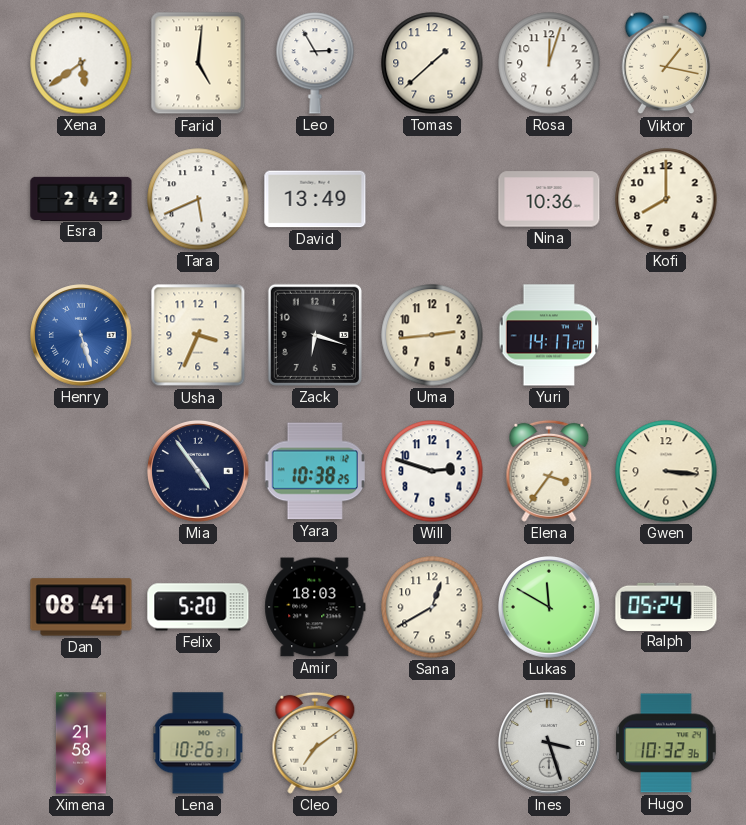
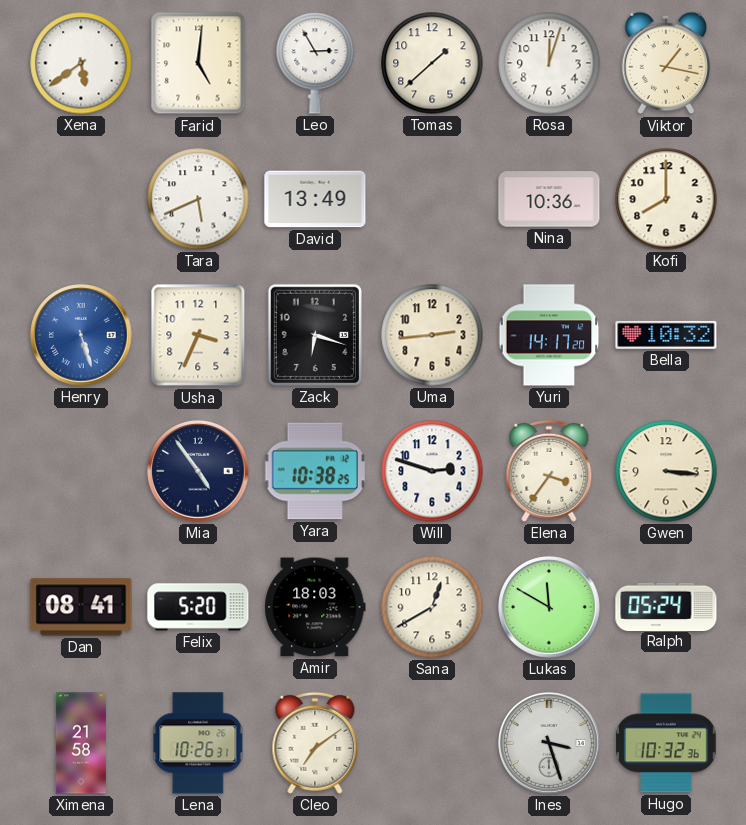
Esra: 2:42 -> none
Bella: none -> 10:32
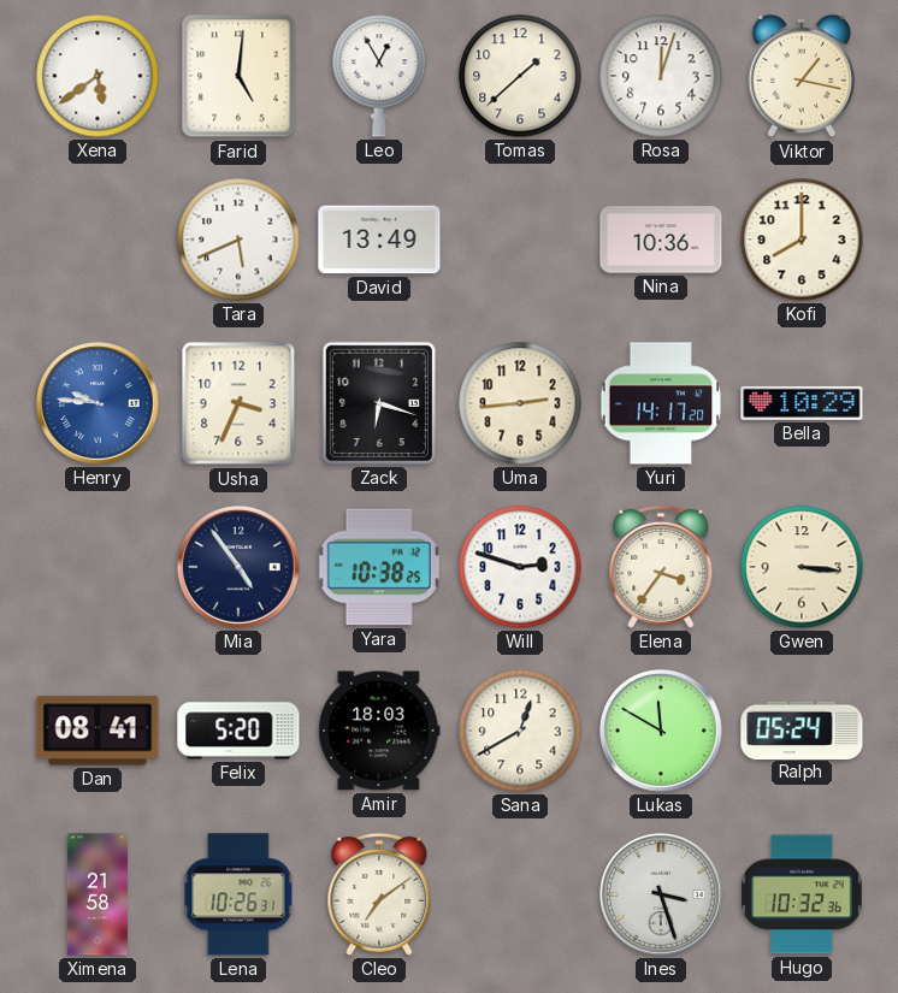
Leo: 2:55 -> 12:55
Henry: 5:27 -> 9:46
Bella: 10:32 -> 10:29
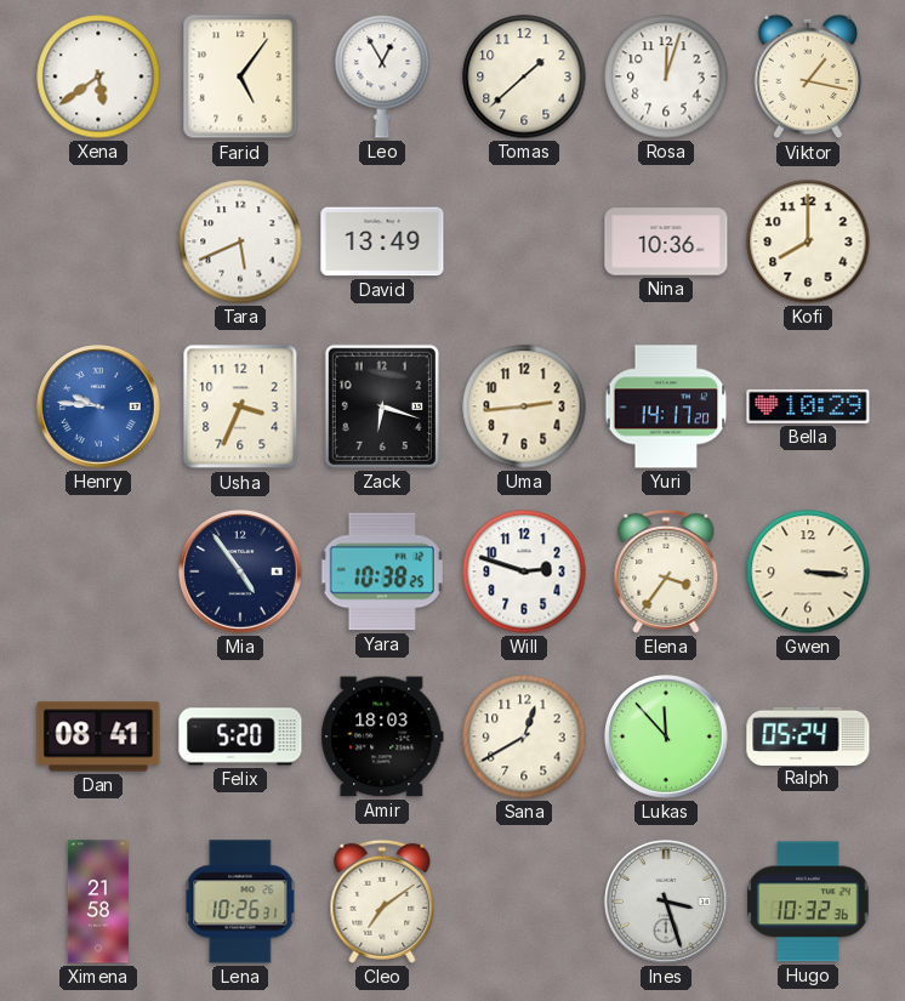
Farid: 5:01 -> 5:06
Lukas: 11:50 -> 11:53
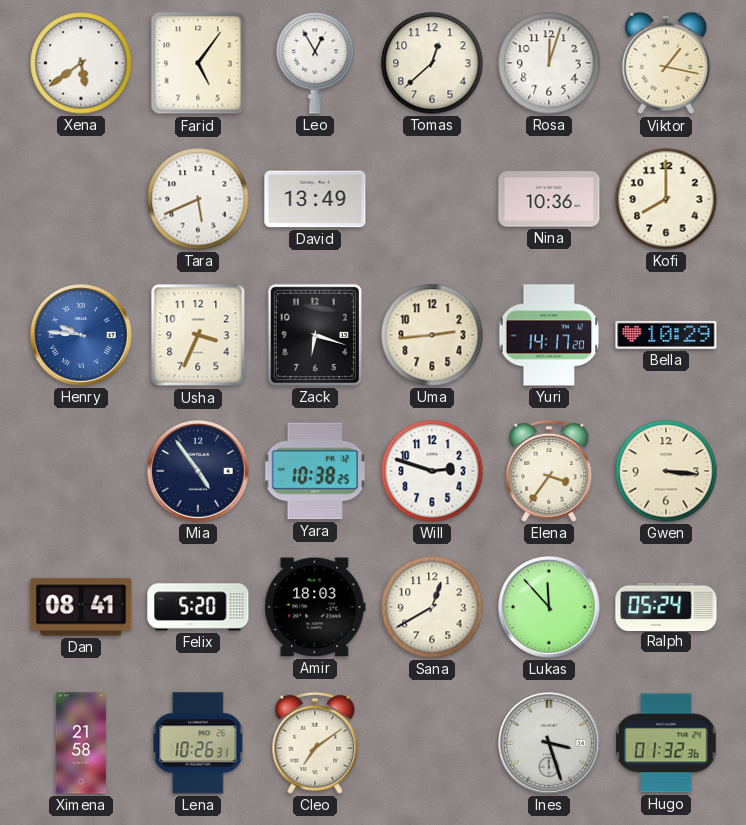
Tomas: 1:38 -> 12:38
Hugo: 10:32 -> 01:32
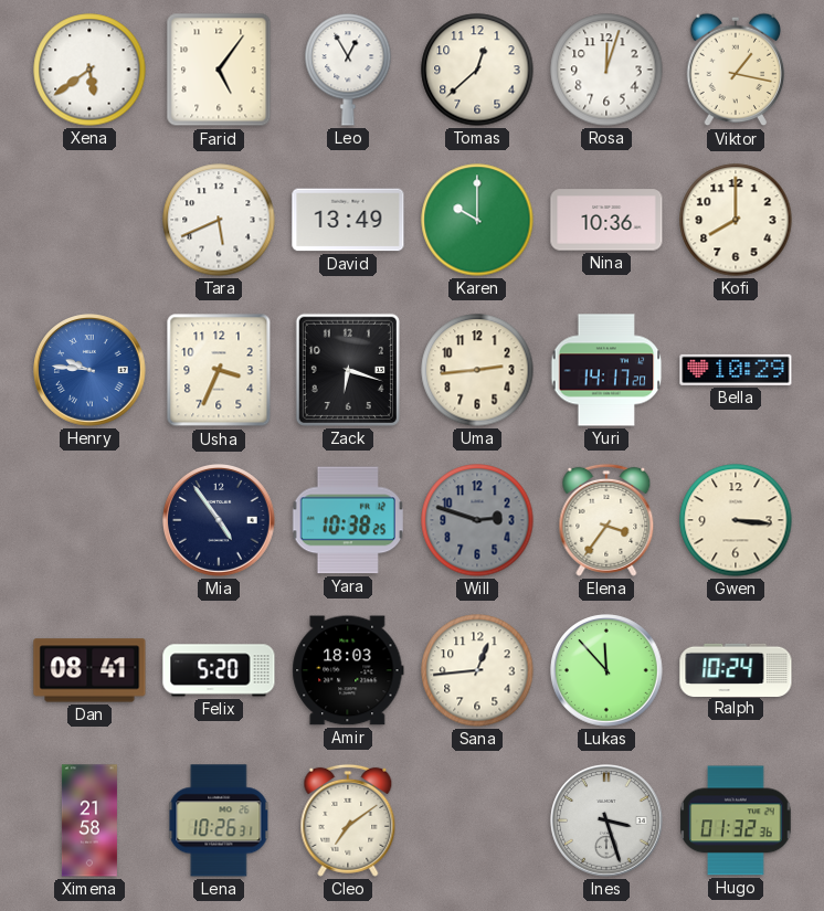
Karen: none -> 10:00
Will dial: white -> grey
Sana: 12:40 -> 12:44
Ralph: 05:24 -> 10:24
